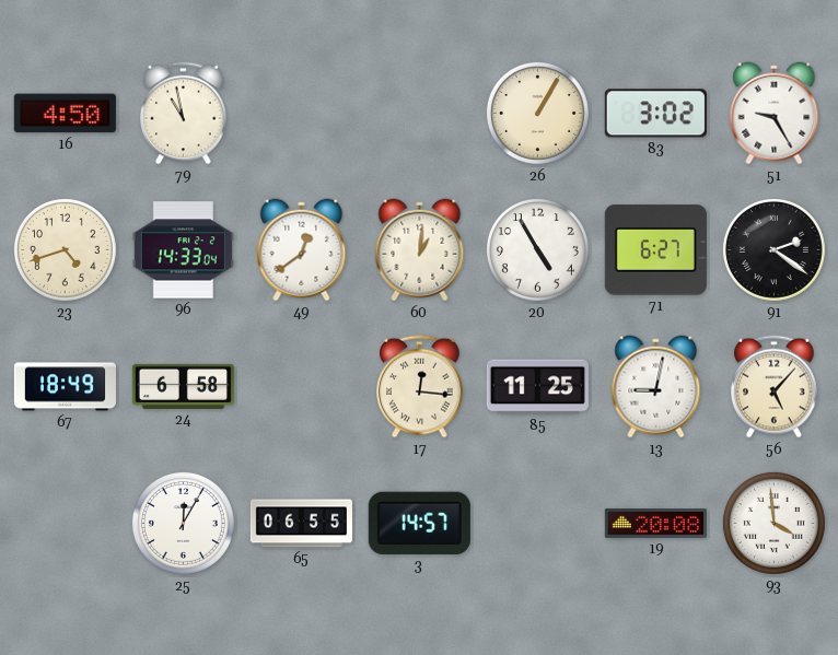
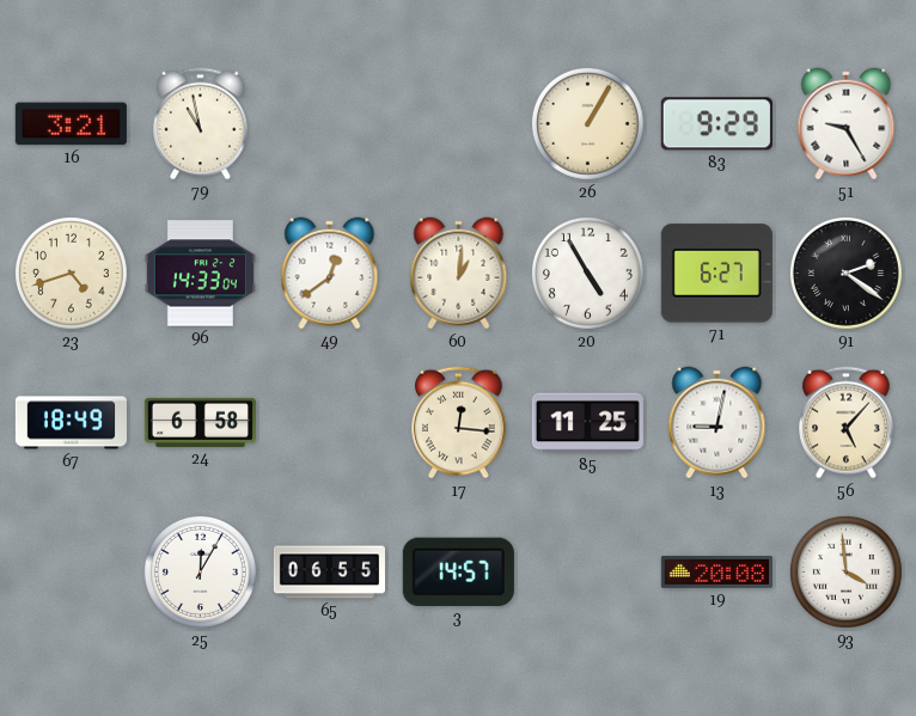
16: 4:50 -> 3:21
83: 3:02 -> 9:29
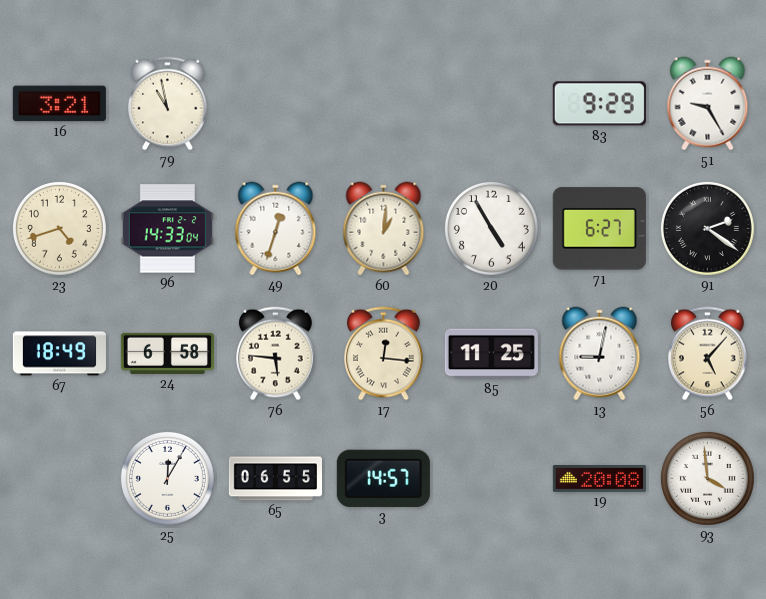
26: 1:05 -> none
49: 12:39 -> 12:33
76: none -> 5:46
